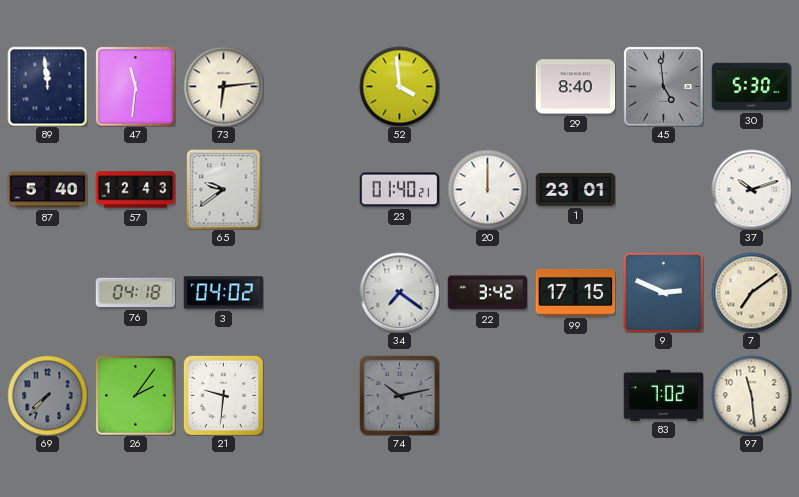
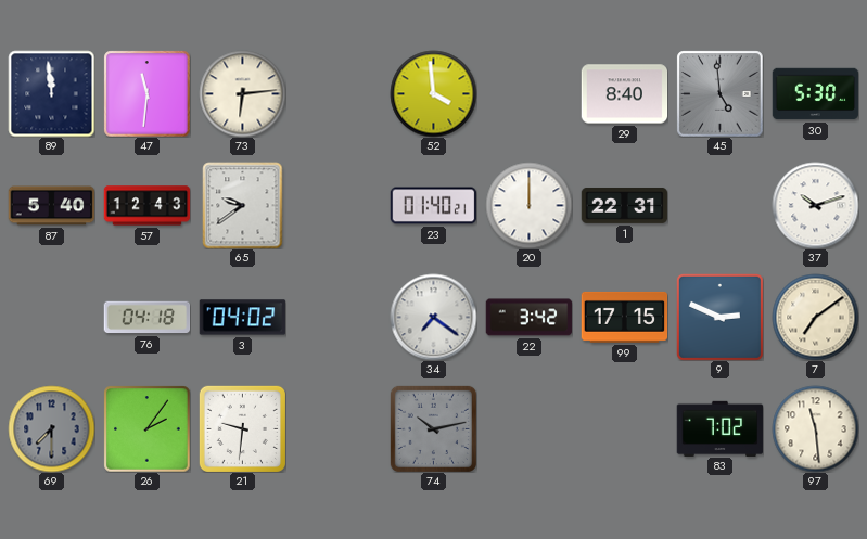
1: 23:01 -> 22:31
69: 7:37 -> 7:30
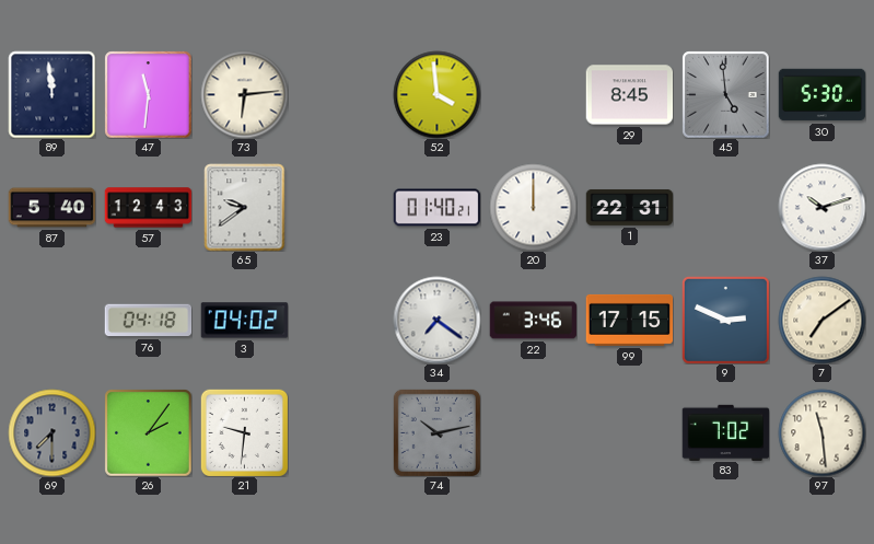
29: 8:40 -> 8:45
22: 3:42 -> 3:46
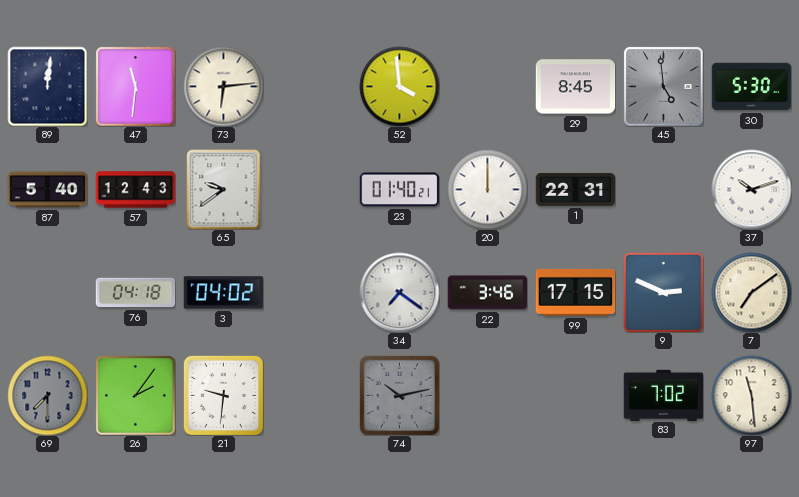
89: 11:59 -> 12:01
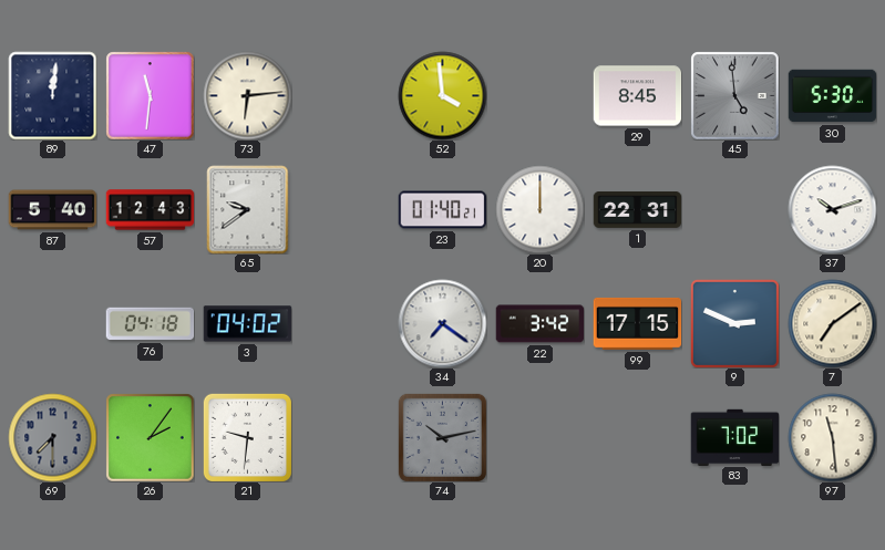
22: 3:46 -> 3:42
